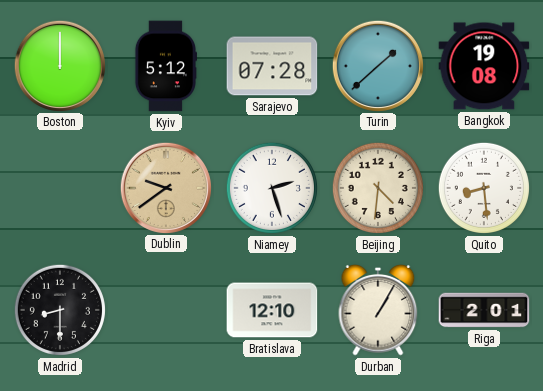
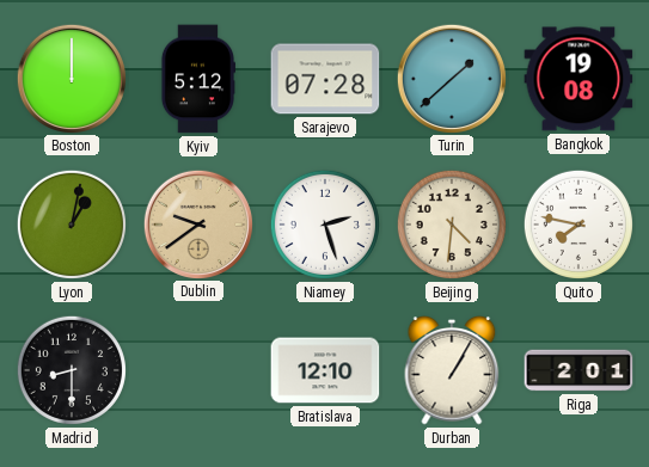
Lyon: none -> 1:02
Quito: 8:29 -> 7:47
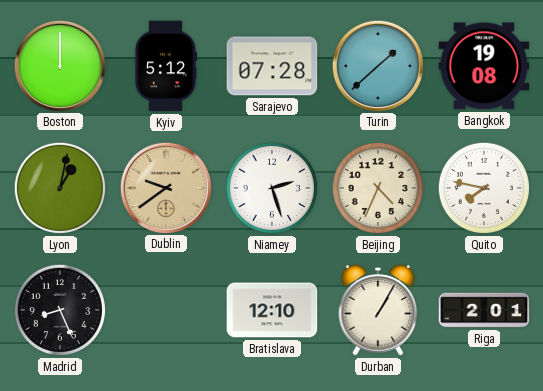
Beijing: 4:31 -> 4:34
Madrid: 8:30 -> 8:26
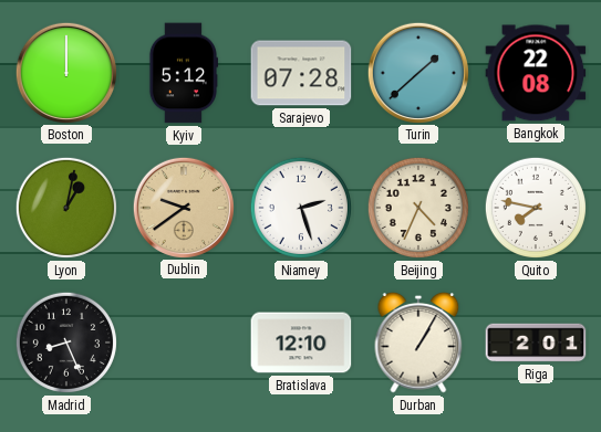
Bangkok: 19:08 -> 22:08
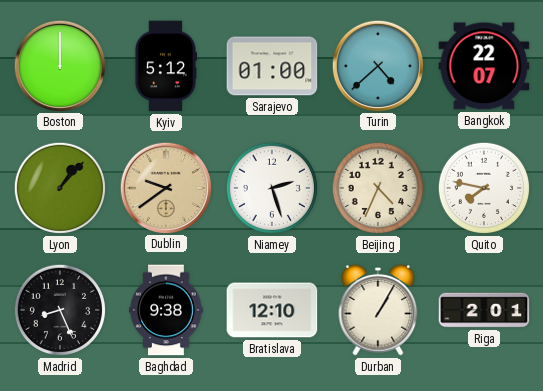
Sarajevo: 07:28 -> 01:00
Turin: 1:38 -> 4:38
Bangkok: 22:08 -> 22:07
Lyon: 1:02 -> 1:07
Baghdad: none -> 9:38
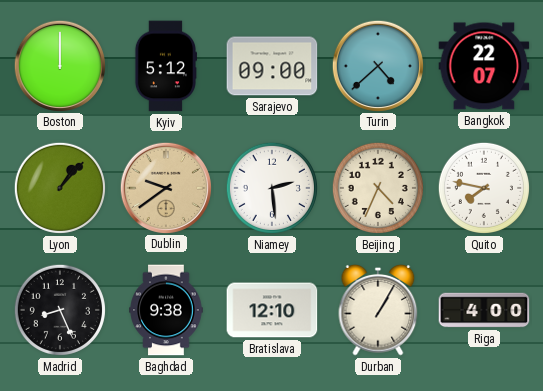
Sarajevo: 01:00 -> 09:00
Niamey: 2:27 -> 2:29
Riga: 2:01 -> 4:00
